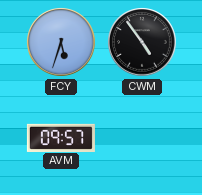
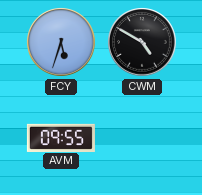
CWM: 4:54 -> 4:50
AVM: 09:57 -> 09:55
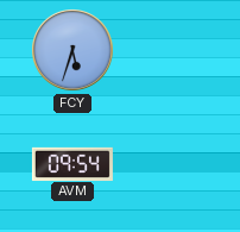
CWM: 4:50 -> none
AVM: 09:55 -> 09:54
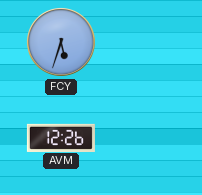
AVM: 09:54 -> 12:26
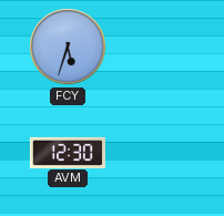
AVM: 12:26 -> 12:30
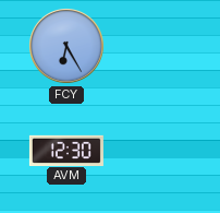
FCY: 5:33 -> 6:25
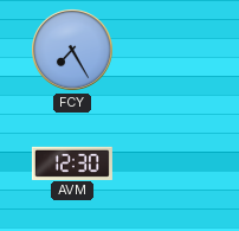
FCY: 6:25 -> 7:25
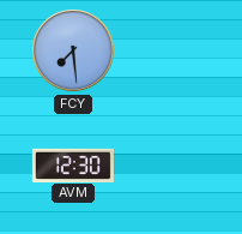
FCY: 7:25 -> 7:29
